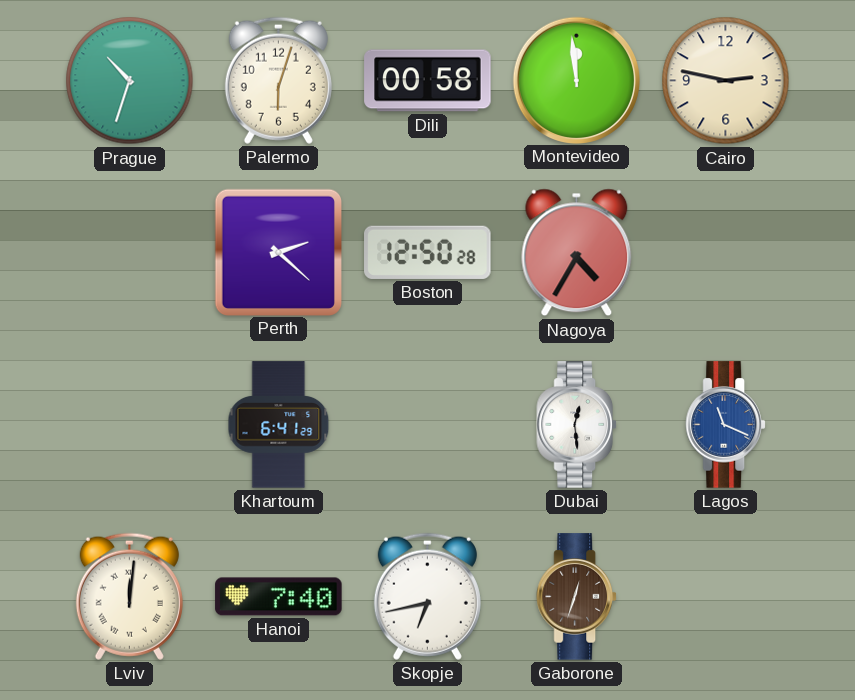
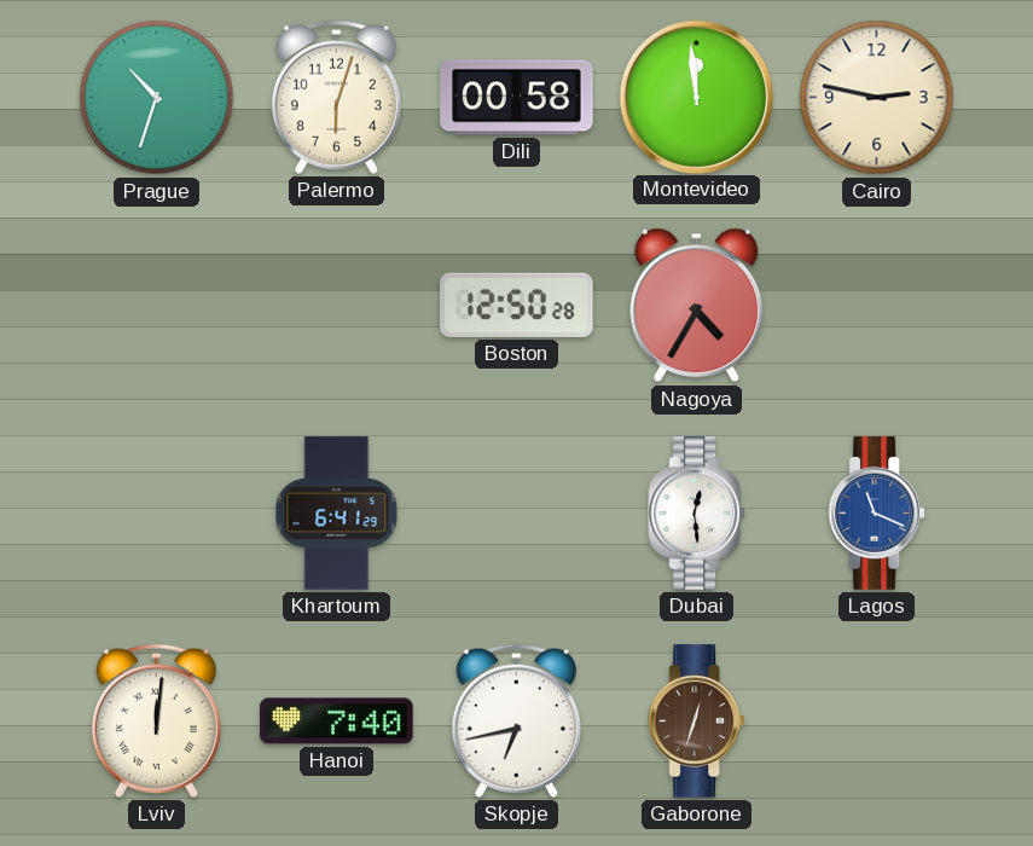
Perth: 2:22 -> none
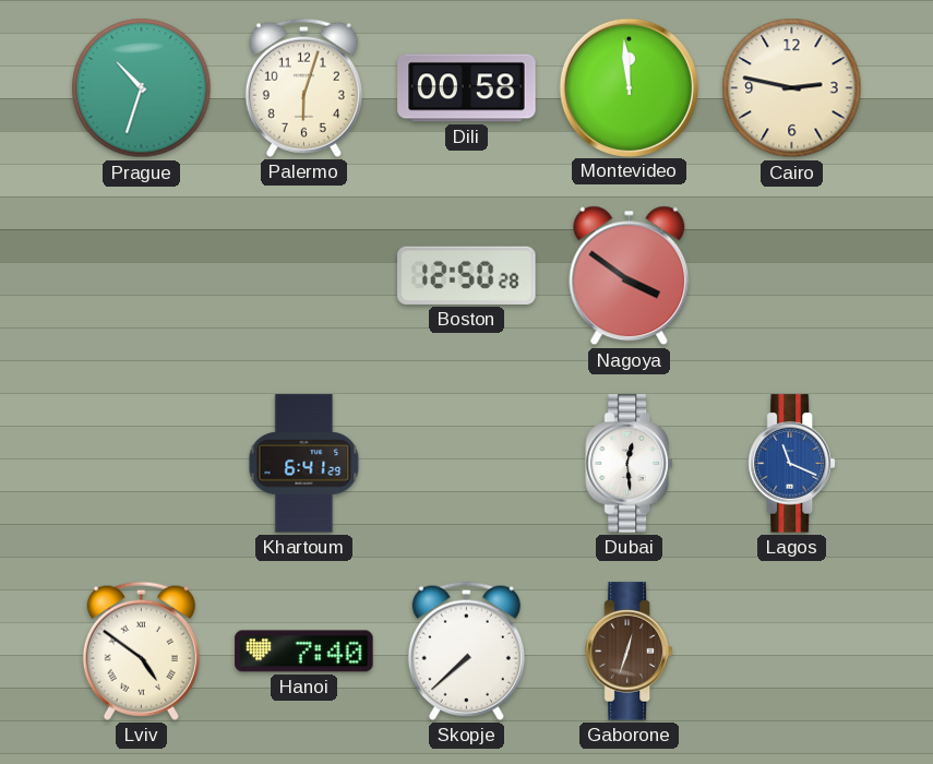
Nagoya: 4:35 -> 3:51
Lviv: 12:01 -> 4:51
Skopje: 6:43 -> 7:38
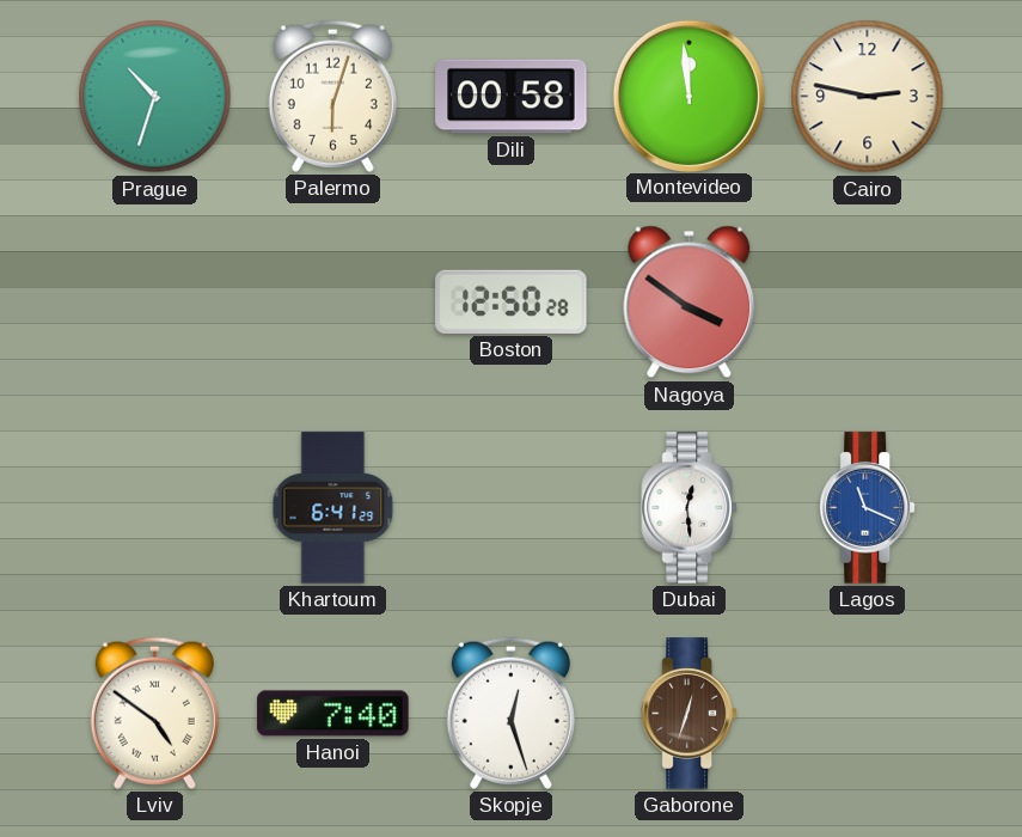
Skopje: 7:38 -> 12:27
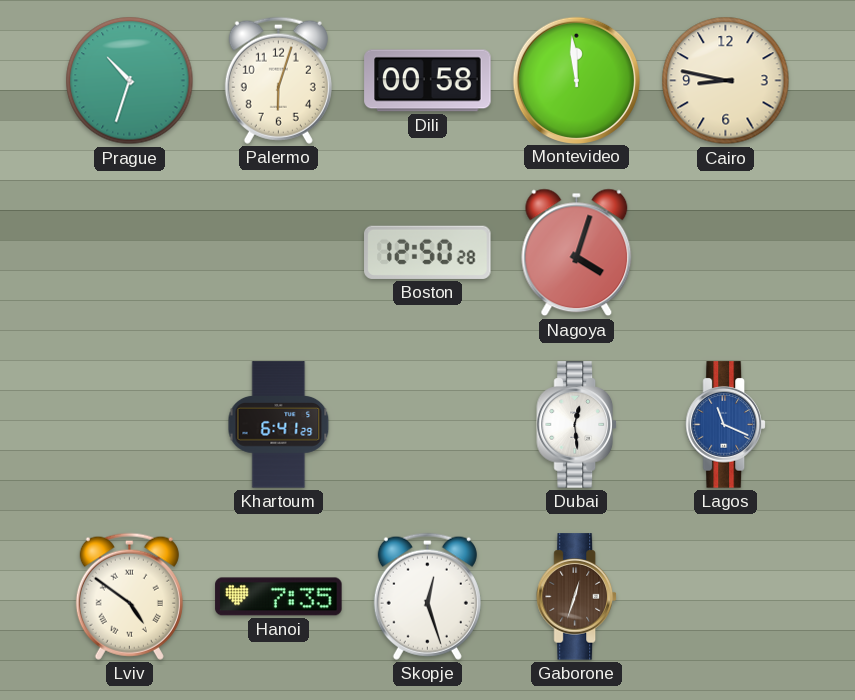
Cairo: 2:47 -> 8:47
Nagoya: 3:51 -> 4:03
Hanoi: 7:40 -> 7:35
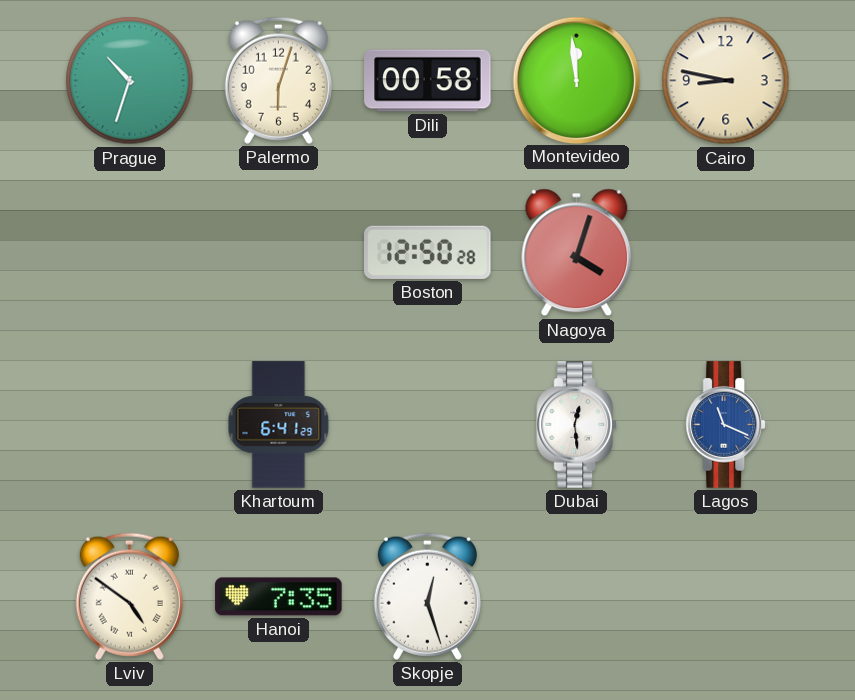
Gaborone: 12:33 -> none
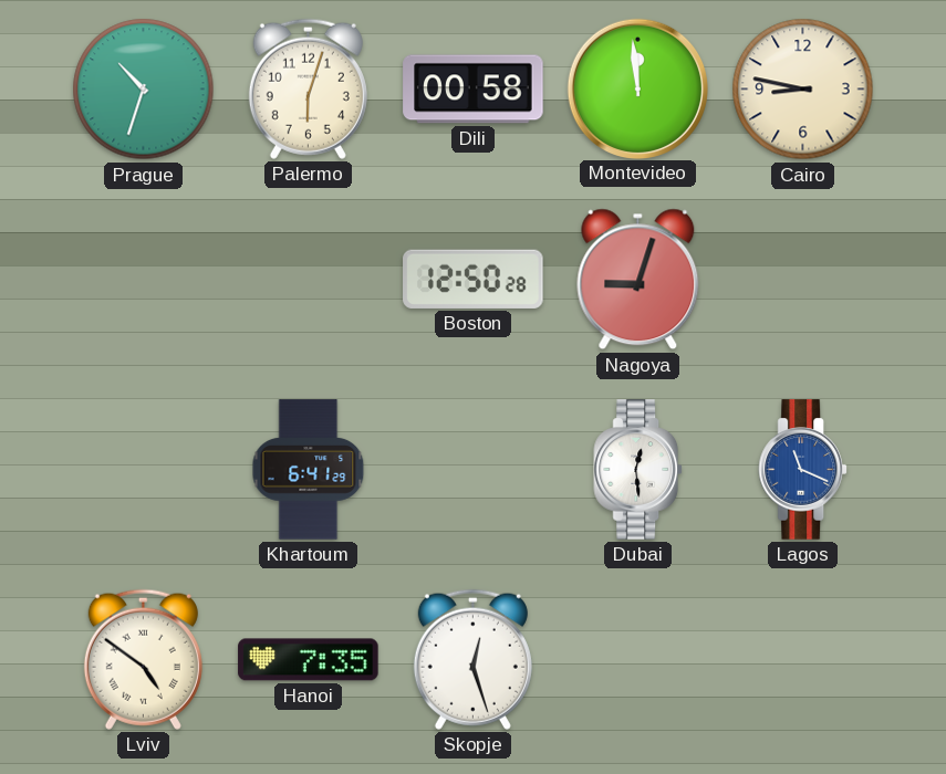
Nagoya: 4:03 -> 9:03
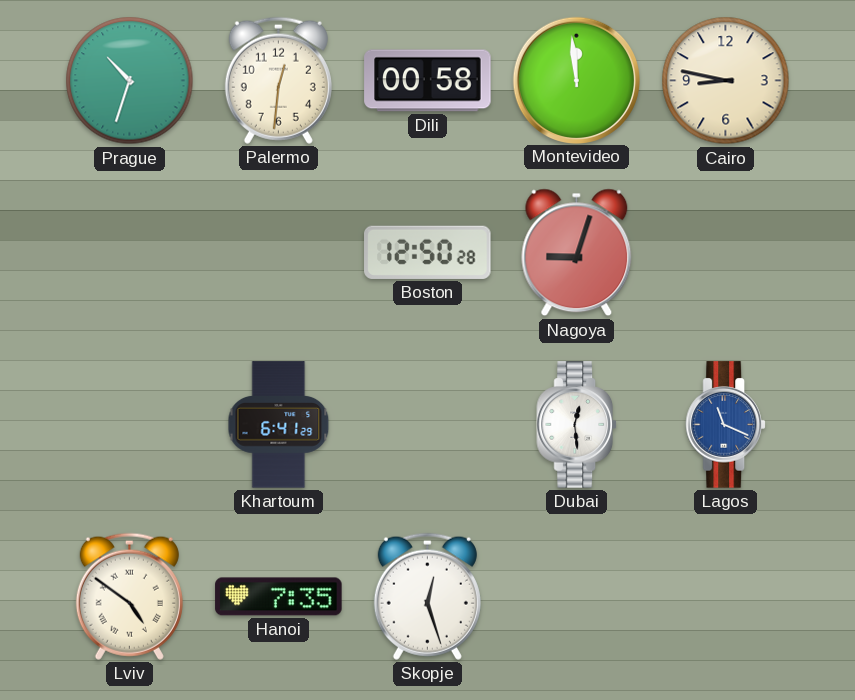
Palermo: 6:03 -> 12:31
